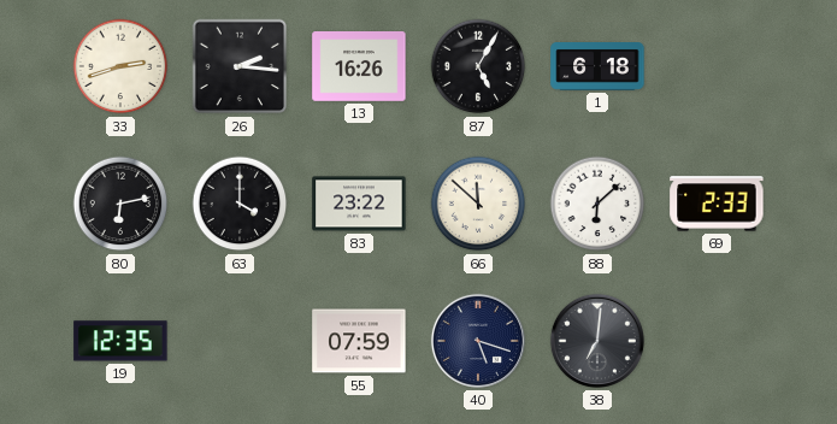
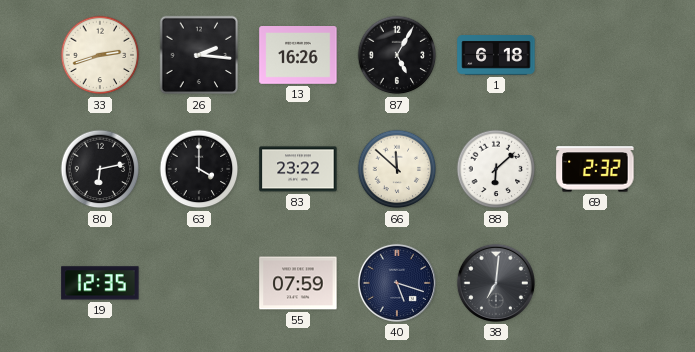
69: 2:33 -> 2:32
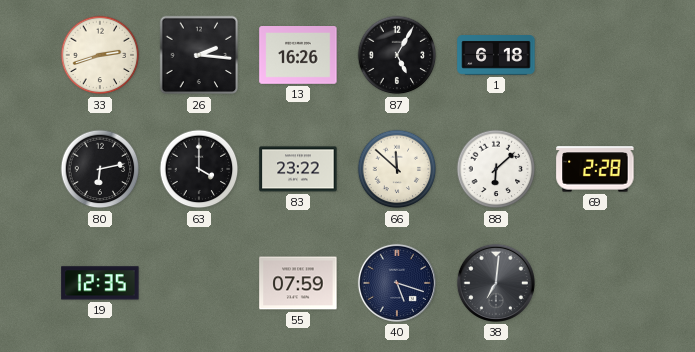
69: 2:32 -> 2:28
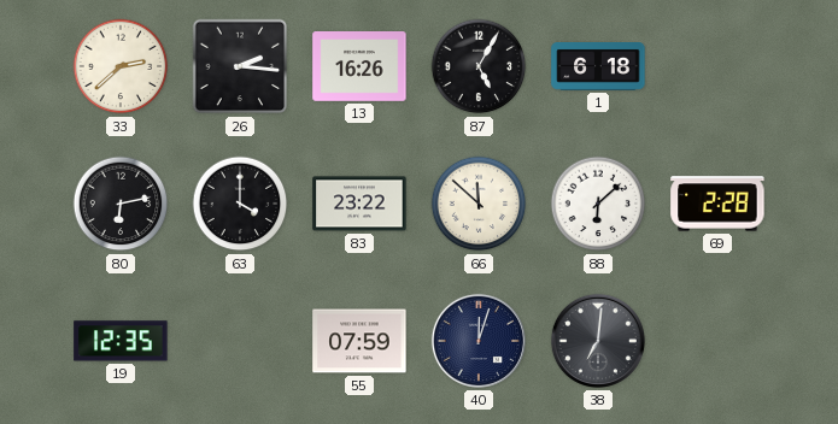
33: 2:42 -> 2:38
40: 5:18 -> 12:03
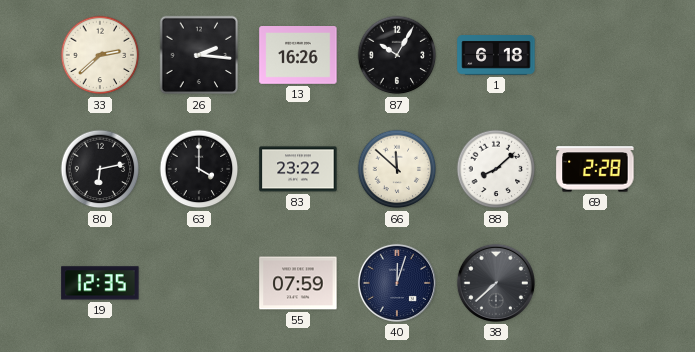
87: 5:05 -> 10:05
88: 6:08 -> 8:08
38: 7:01 -> 7:38
